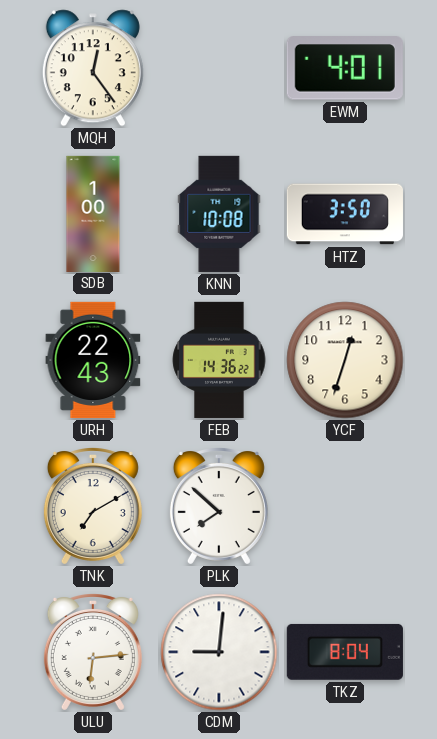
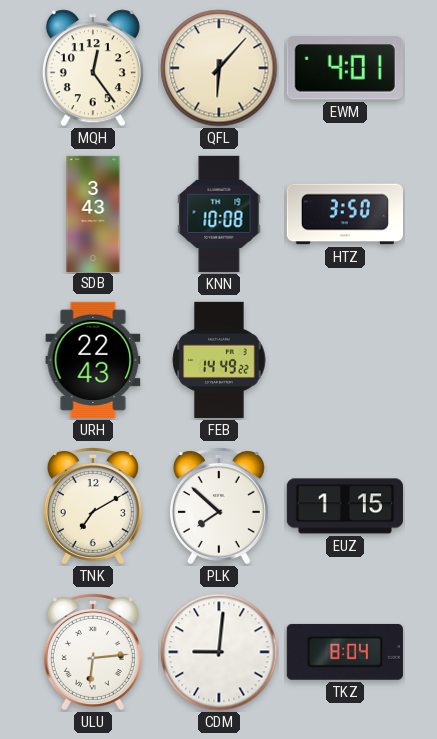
QFL: none -> 6:07
SDB: 1:00 -> 3:43
FEB: 14:36 -> 14:49
YCF: 12:33 -> none
EUZ: none -> 1:15
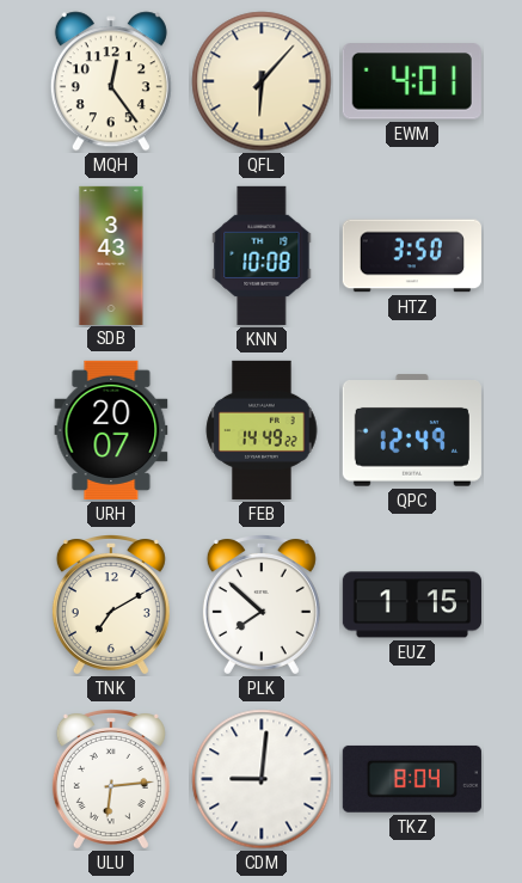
URH: 22:43 -> 20:07
QPC: none -> 12:49
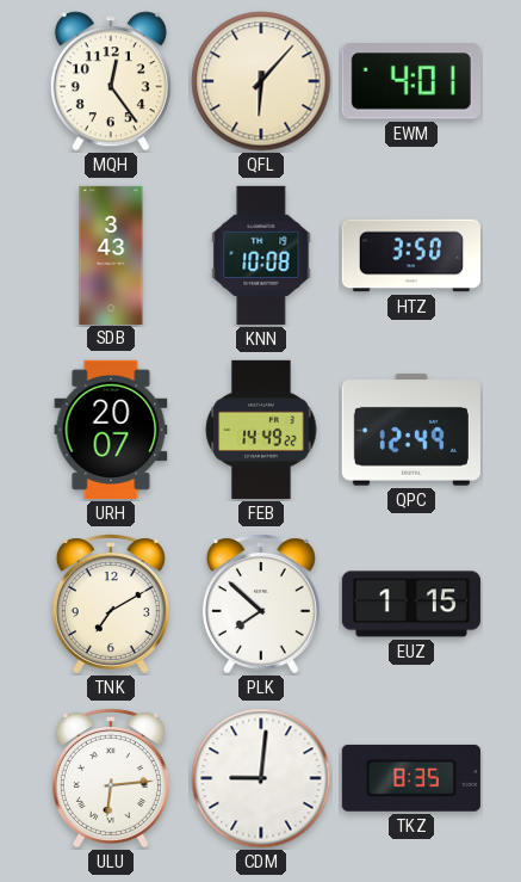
TKZ: 8:04 -> 8:35
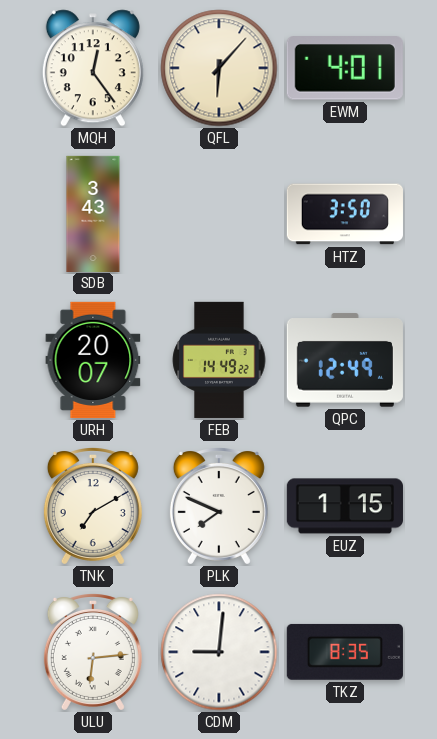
KNN: 10:08 -> none
PLK: 7:52 -> 7:49
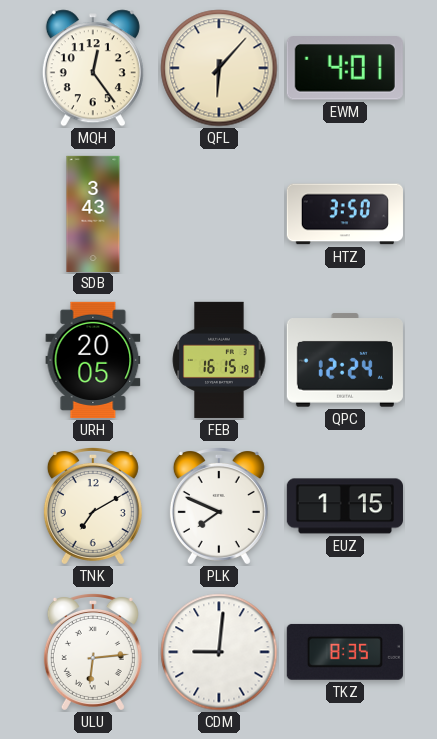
URH: 20:07 -> 20:05
FEB: 14:49 -> 16:15
QPC: 12:49 -> 12:24
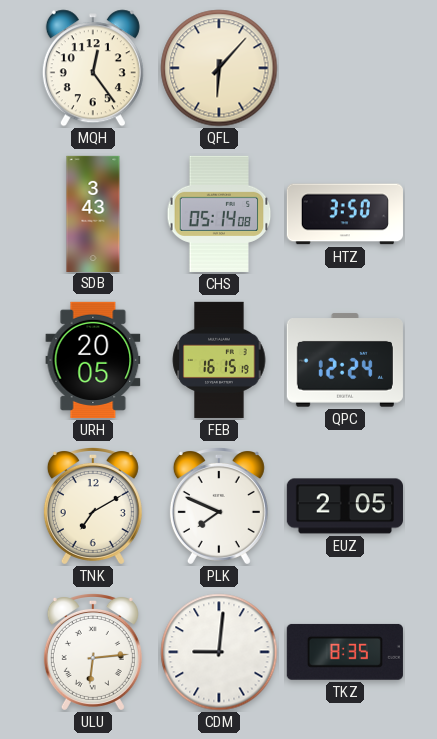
EWM: 4:01 -> none
CHS: none -> 05:14
EUZ: 1:15 -> 2:05
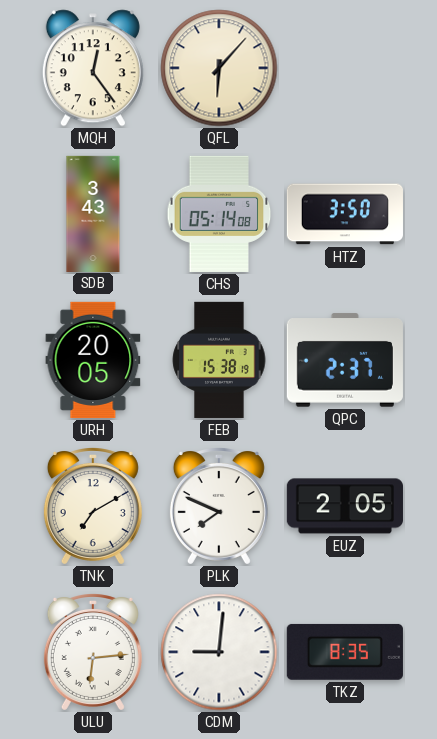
FEB: 16:15 -> 15:38
QPC: 12:24 -> 2:37
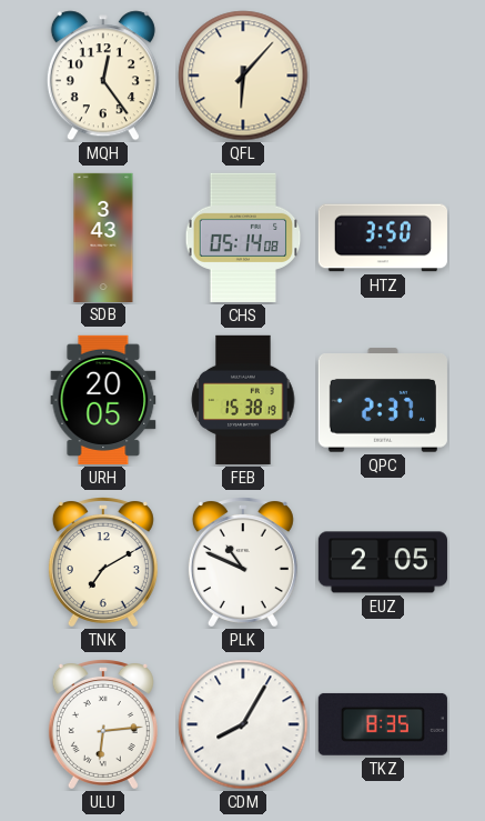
PLK: 7:49 -> 10:49
CDM: 9:01 -> 8:05
